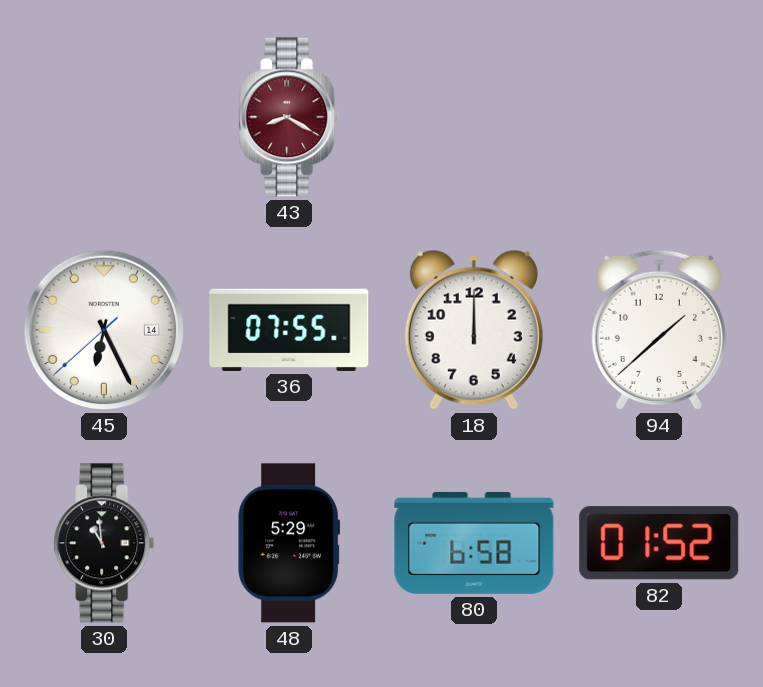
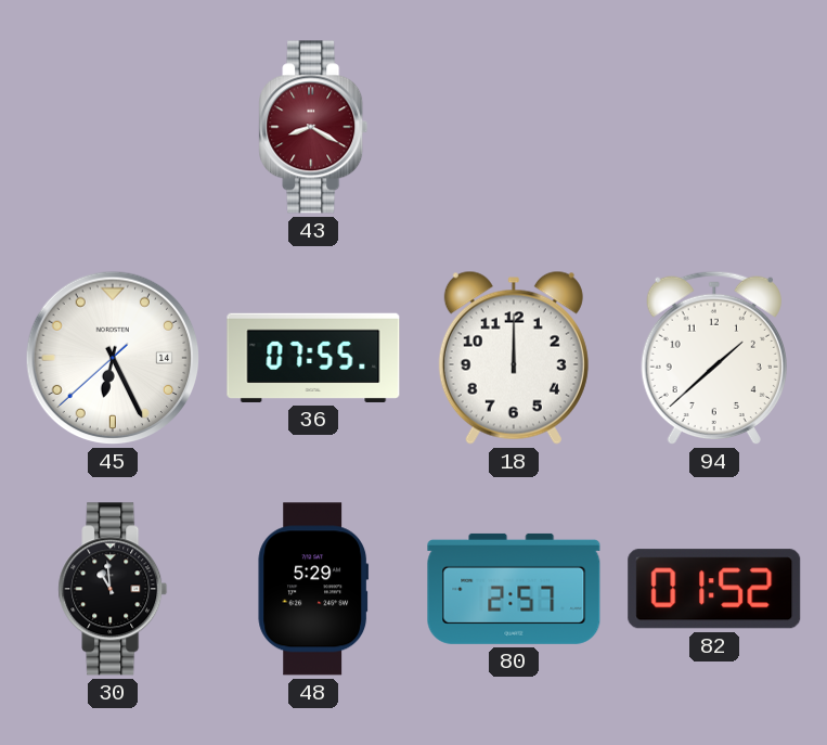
80: 6:58 -> 2:57
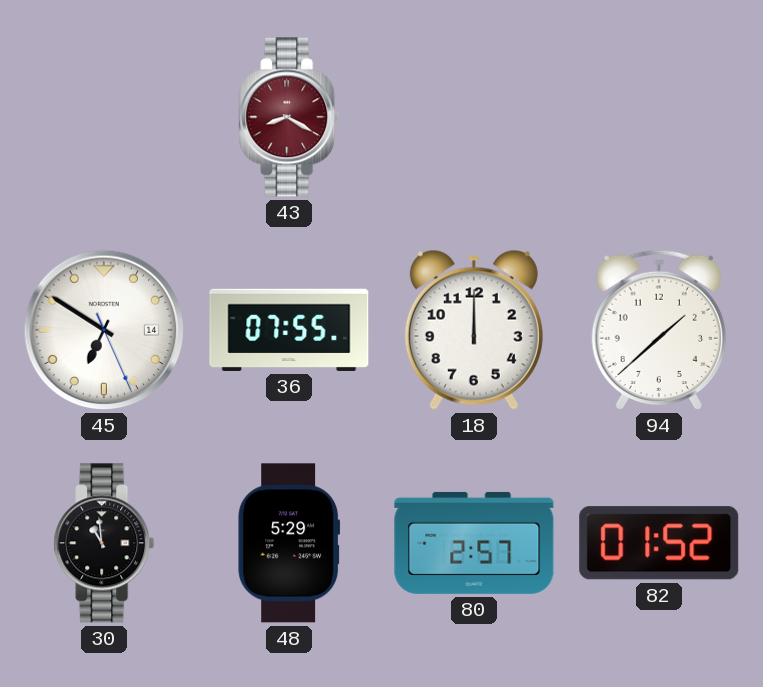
45: 6:25 -> 6:50
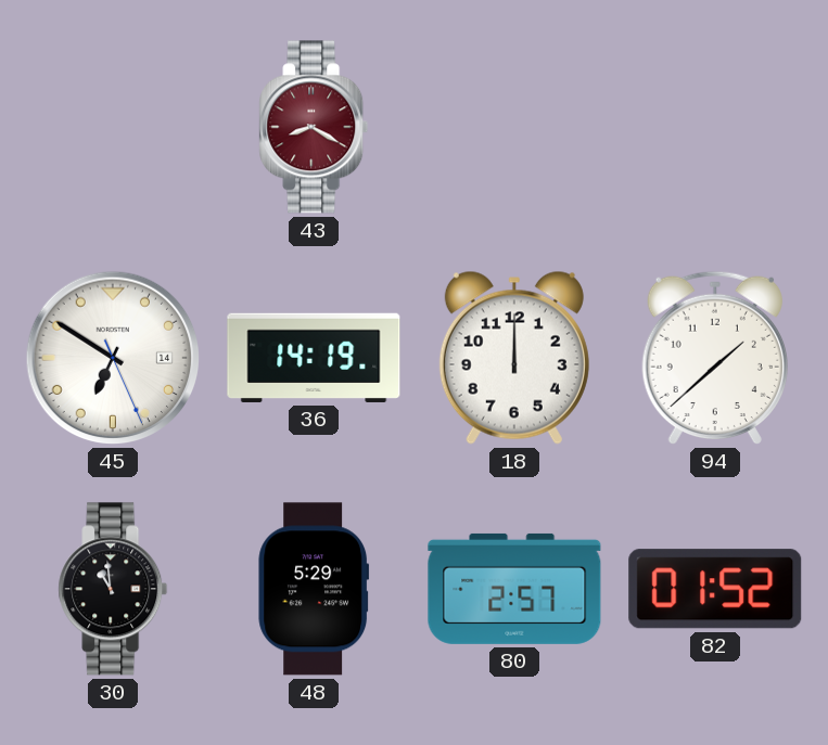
36: 07:55 -> 14:19
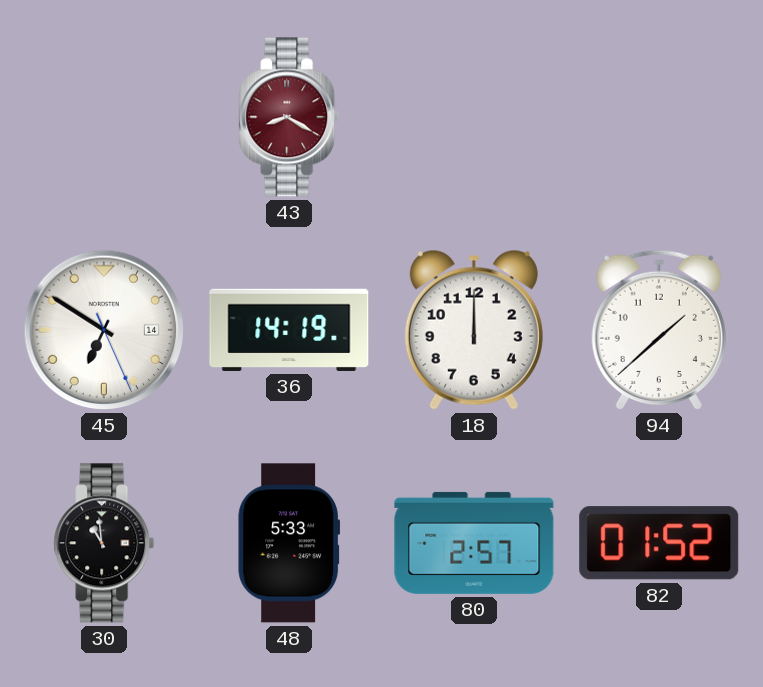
48: 5:29 -> 5:33
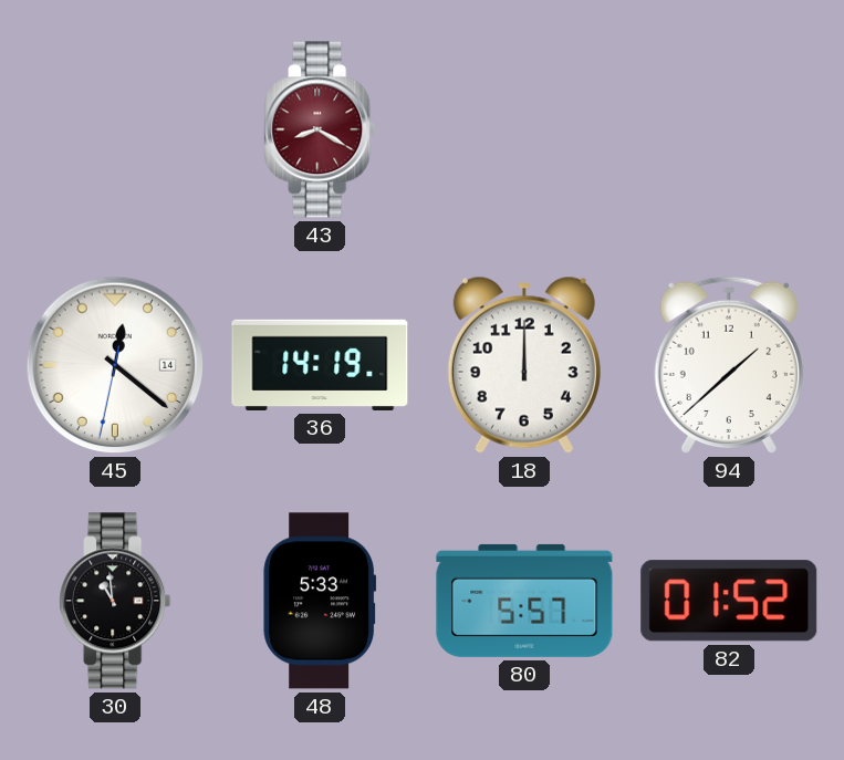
45: 6:50 -> 12:21
80: 2:57 -> 5:57
